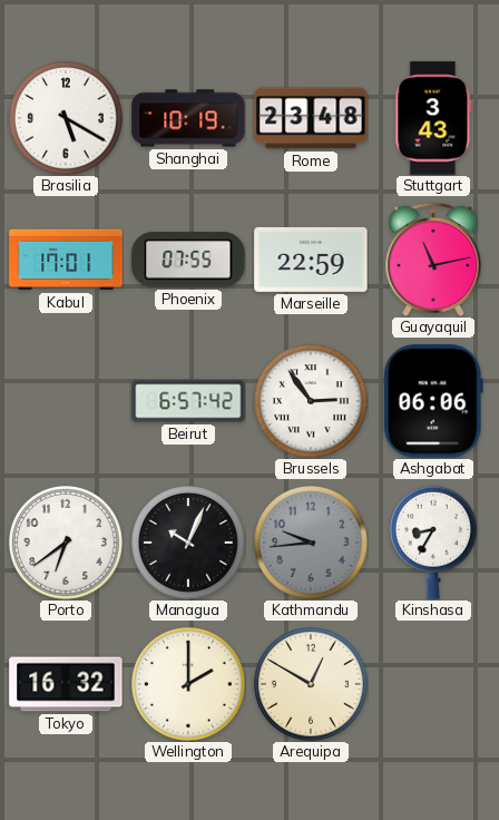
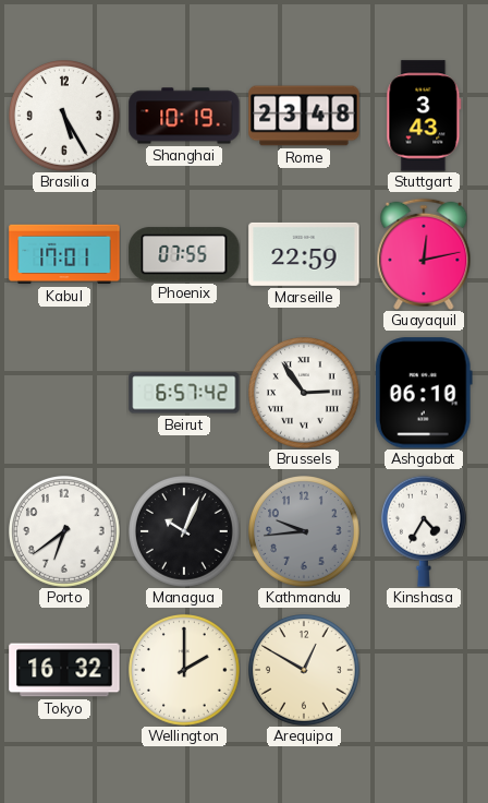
Brasilia: 5:20 -> 5:25
Guayaquil: 11:13 -> 12:13
Ashgabat: 06:06 -> 06:10
Kinshasa: 8:35 -> 4:35
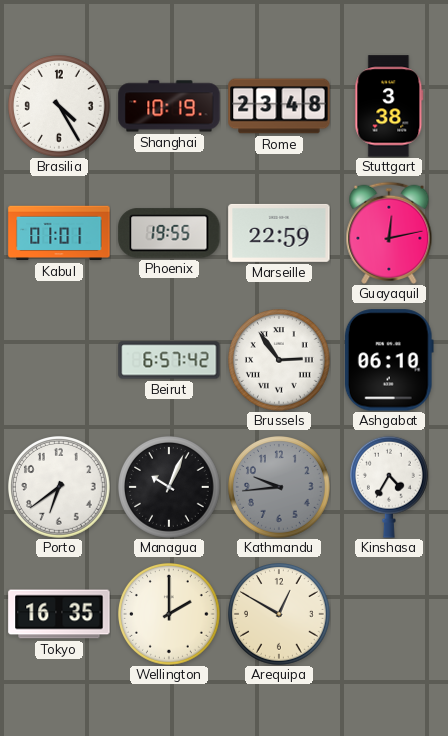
Brasilia: 5:25 -> 4:25
Stuttgart: 3:43 -> 3:38
Kabul: 17:01 -> 01:01
Phoenix: 07:55 -> 19:55
Tokyo: 16:32 -> 16:35
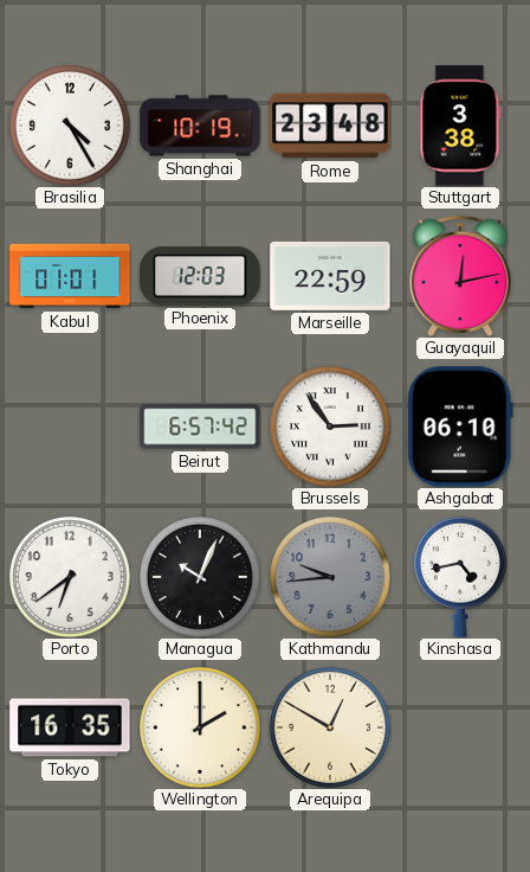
Phoenix: 19:55 -> 12:03
Kinshasa: 4:35 -> 4:43
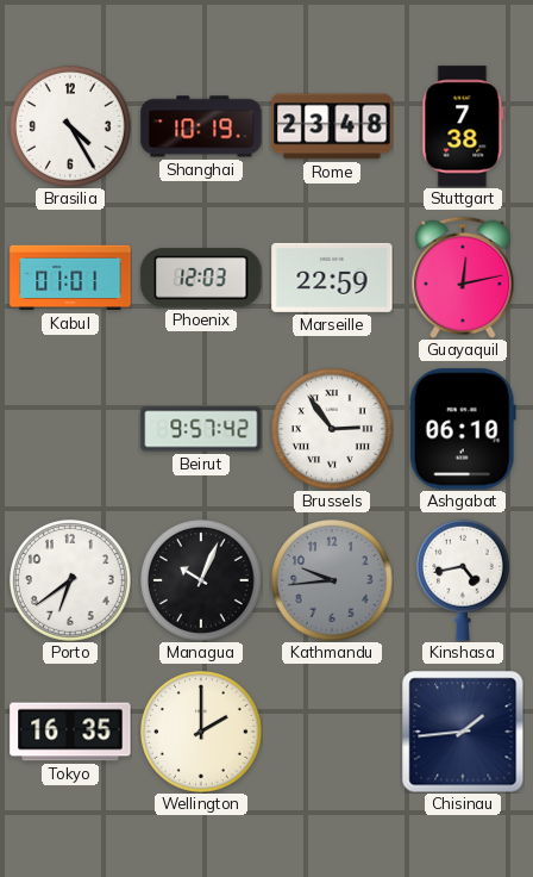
Stuttgart: 3:38 -> 7:38
Beirut: 6:57 -> 9:57
Arequipa: 12:50 -> none
Chisinau: none -> 1:44
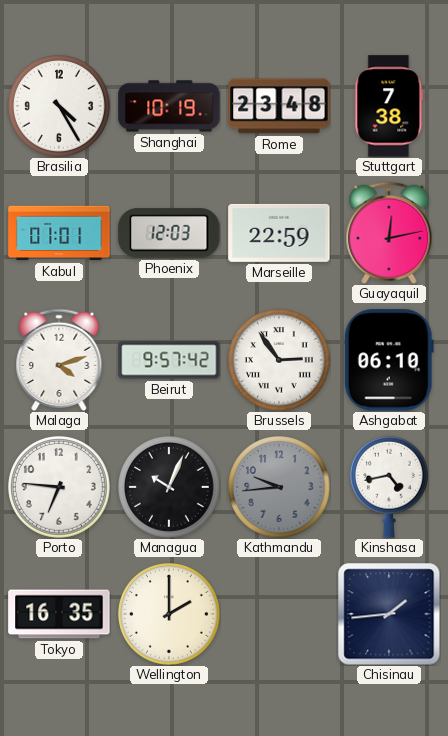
Malaga: none -> 4:12
Porto: 6:39 -> 6:46
